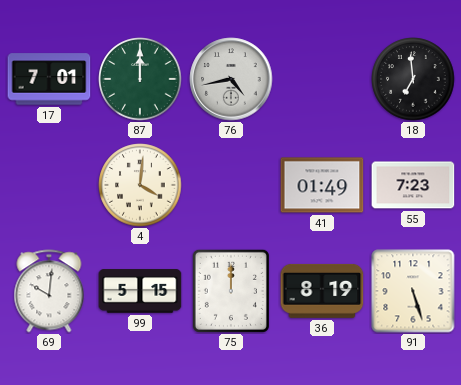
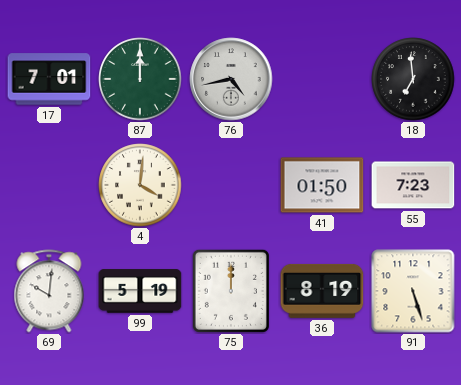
41: 01:49 -> 01:50
99: 5:15 -> 5:19
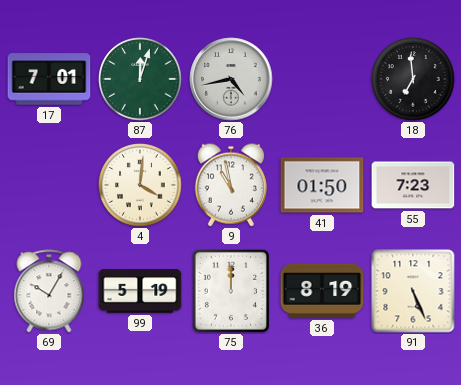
87: 12:00 -> 12:03
9: none -> 10:58
69: 10:01 -> 10:05
91: 5:27 -> 5:26
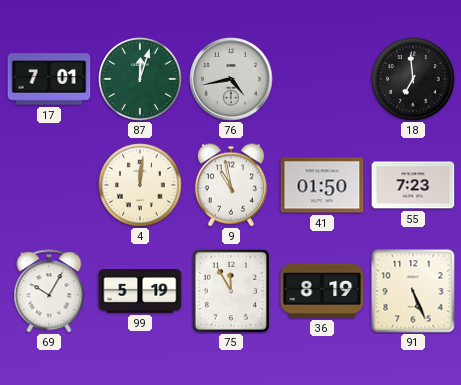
4: 4:01 -> 12:01
75: 12:00 -> 11:55
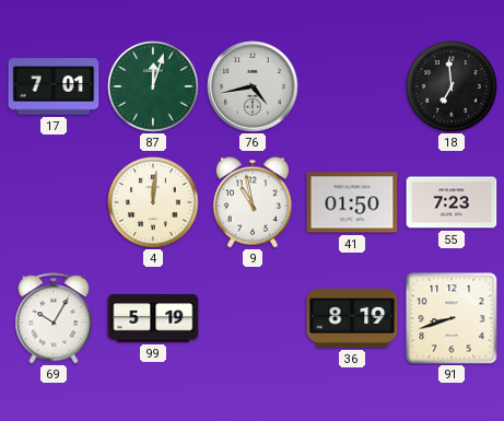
75: 11:55 -> none
91: 5:26 -> 8:42
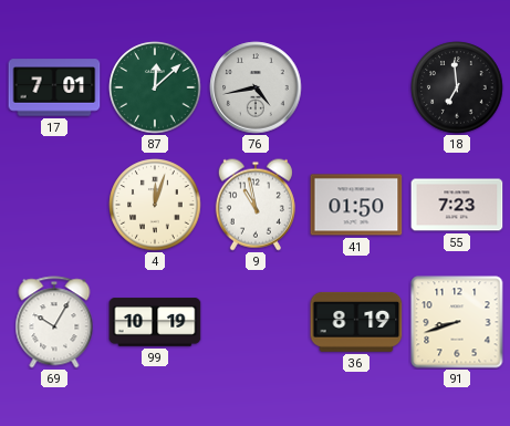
87: 12:03 -> 12:08
4: 12:01 -> 12:03
99: 5:19 -> 10:19
